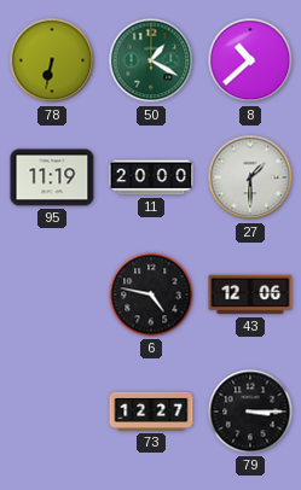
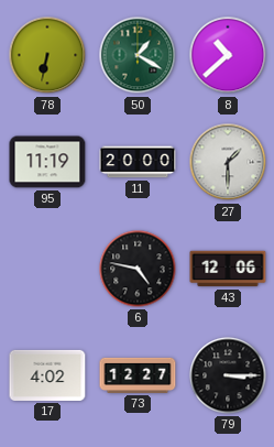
17: none -> 4:02
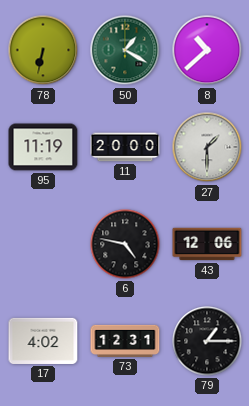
73: 12:27 -> 12:31
79: 3:15 -> 1:15
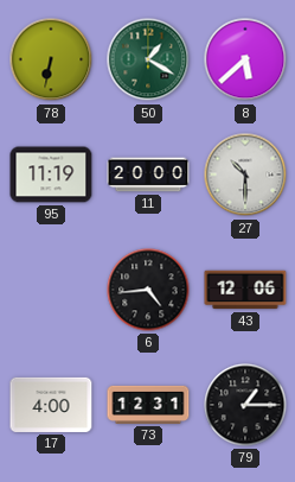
8: 10:38 -> 5:38
27: 1:30 -> 10:30
6: 4:47 -> 4:44
17: 4:02 -> 4:00
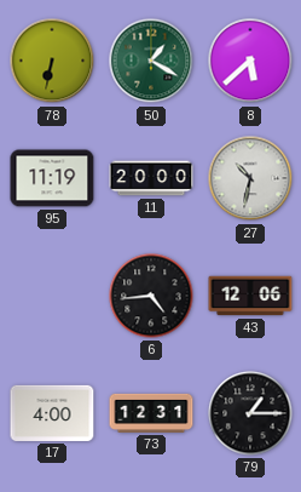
27: 10:30 -> 10:32
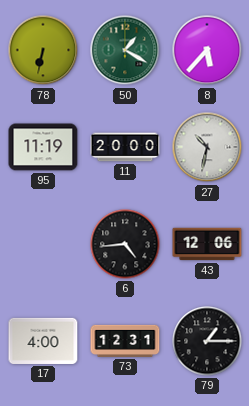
8: 5:38 -> 5:37
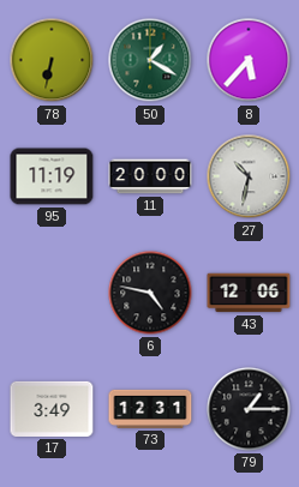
6: 4:44 -> 4:47
17: 4:00 -> 3:49
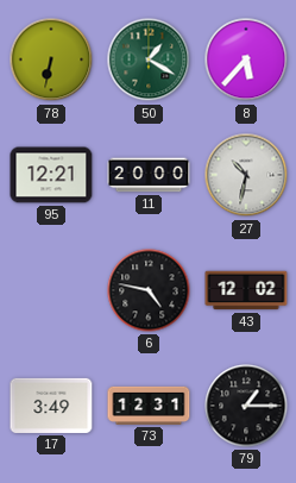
95: 11:19 -> 12:21
43: 12:06 -> 12:02
